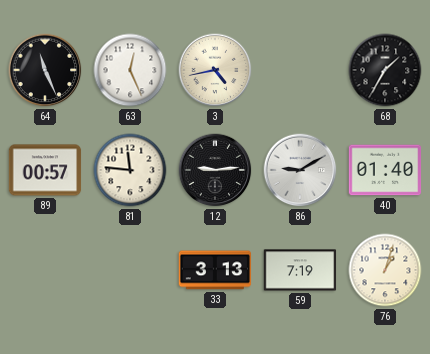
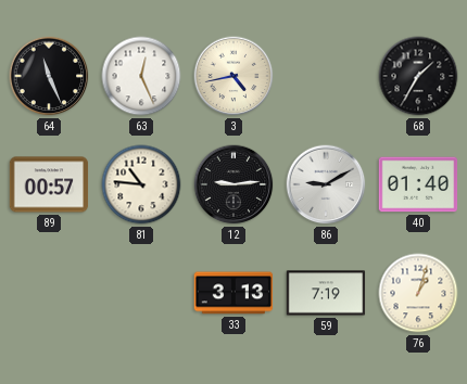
81: 11:46 -> 10:46
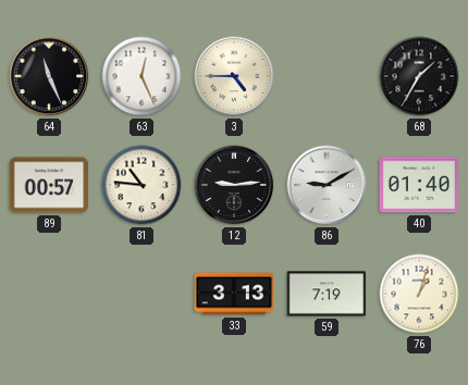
3: 4:43 -> 4:45
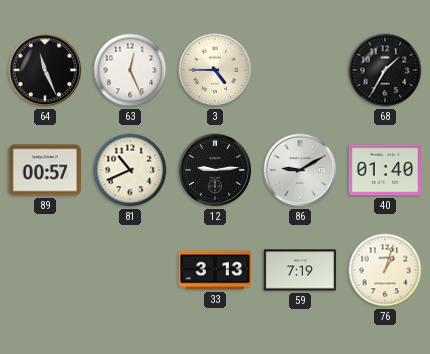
81: 10:46 -> 10:41
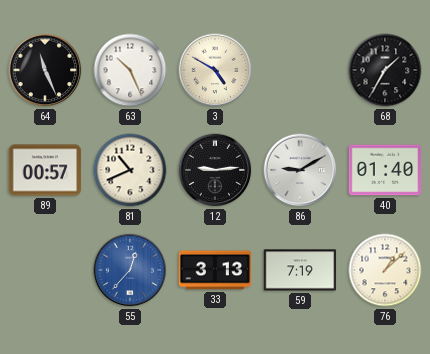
63: 12:26 -> 10:26
3: 4:45 -> 4:50
55: none -> 12:37
76: 1:03 -> 1:08
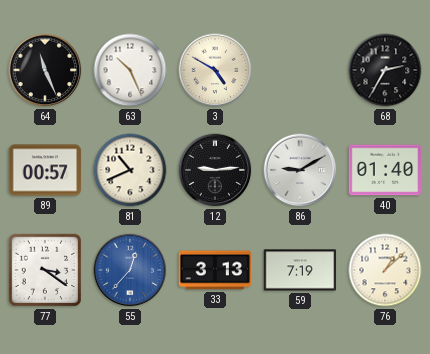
68: 1:35 -> 2:35
77: none -> 3:21
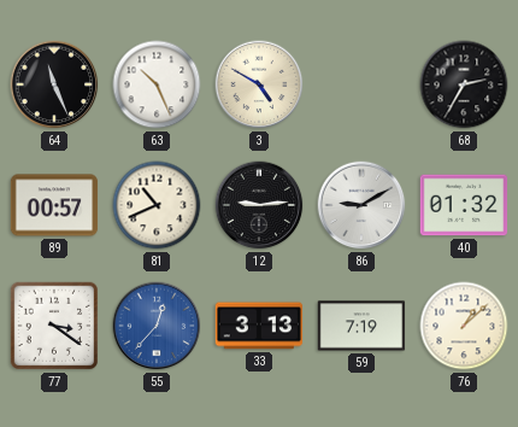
40: 01:40 -> 01:32
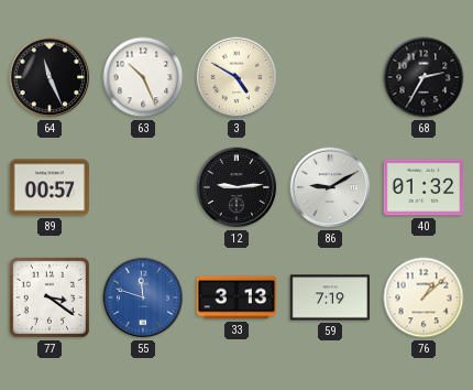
81: 10:41 -> none
55: 12:37 -> 11:48
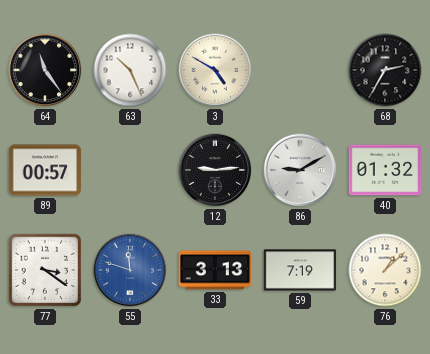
64: 11:26 -> 11:24
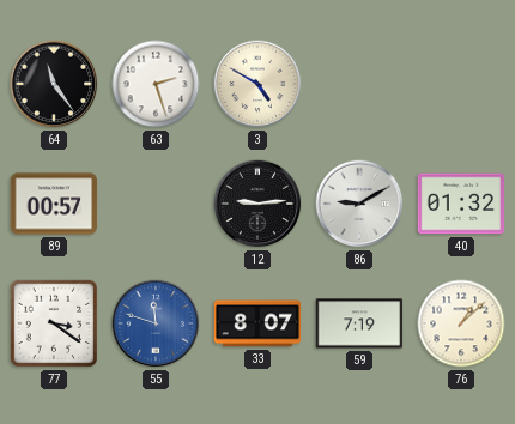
63: 10:26 -> 2:27
68: 2:35 -> none
33: 3:13 -> 8:07
